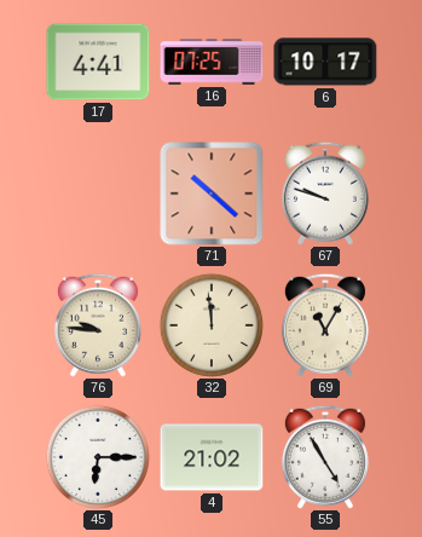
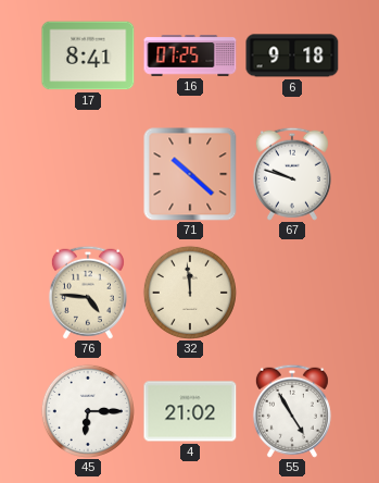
17: 4:41 -> 8:41
6: 10:17 -> 9:18
76: 9:46 -> 4:46
69: 11:05 -> none
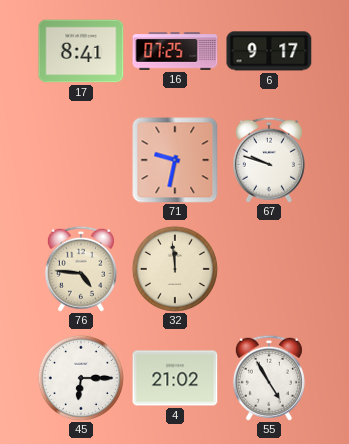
6: 9:18 -> 9:17
71: 10:22 -> 9:32
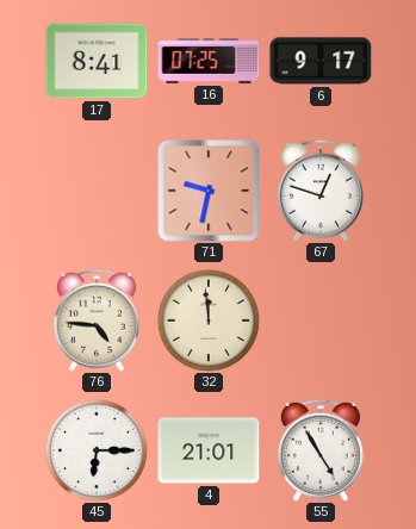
67: 9:48 -> 12:48
4: 21:02 -> 21:01
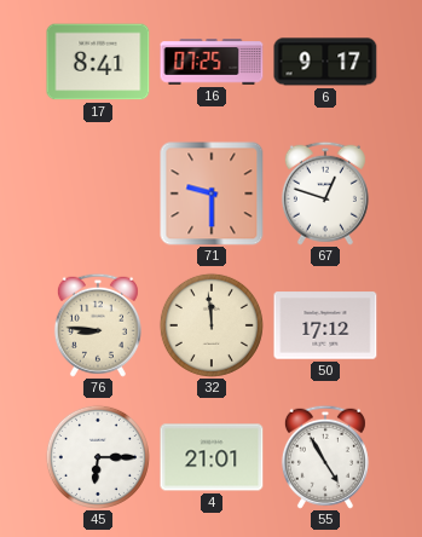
71: 9:32 -> 9:30
76: 4:46 -> 8:46
50: none -> 17:12
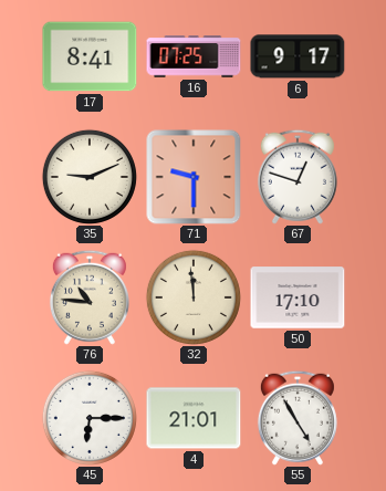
35: none -> 9:11
76: 8:46 -> 10:46
50: 17:12 -> 17:10
